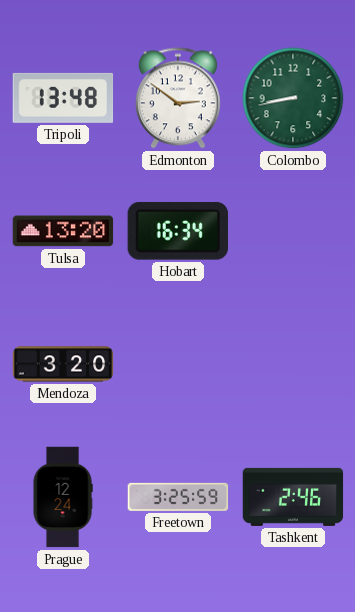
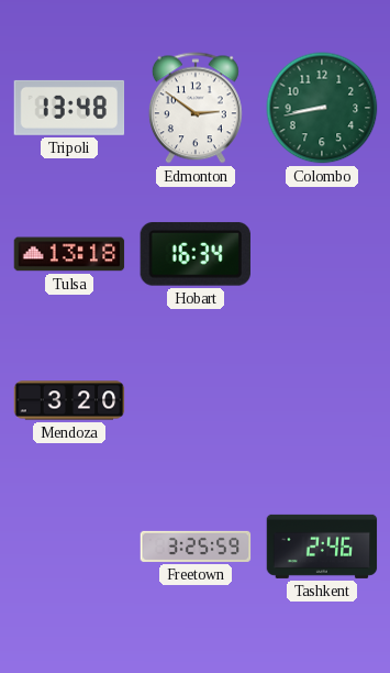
Tulsa: 13:20 -> 13:18
Prague: 12:24 -> none
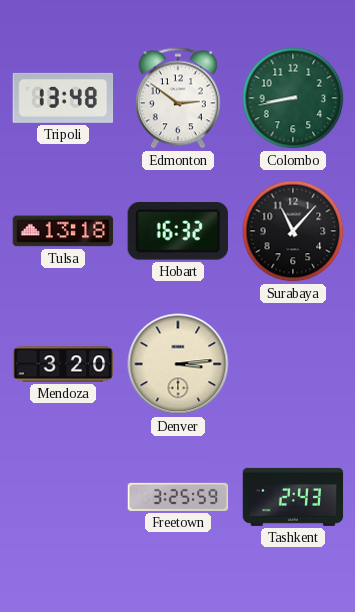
Hobart: 16:34 -> 16:32
Surabaya: none -> 11:07
Denver: none -> 3:14
Tashkent: 2:46 -> 2:43
